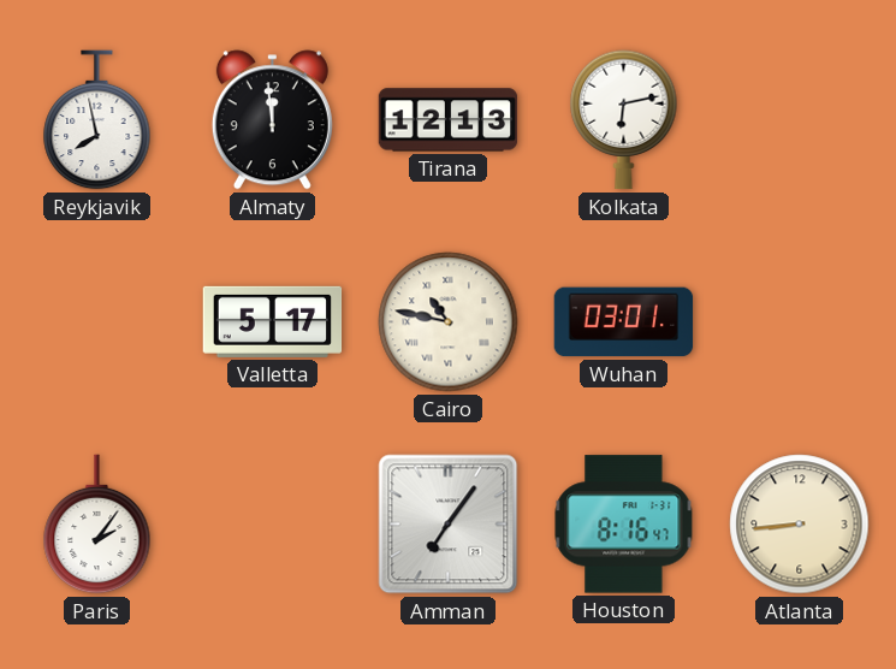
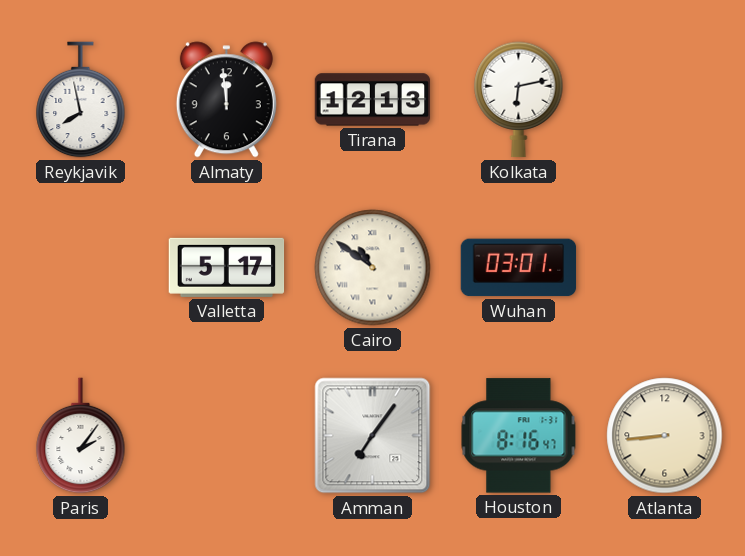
Cairo: 10:47 -> 10:51
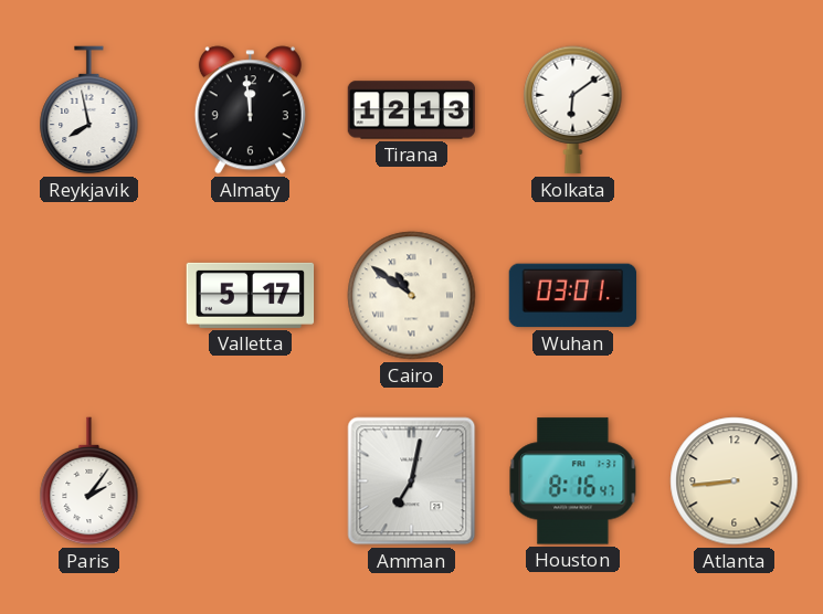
Kolkata: 6:13 -> 6:09
Amman: 7:06 -> 7:02
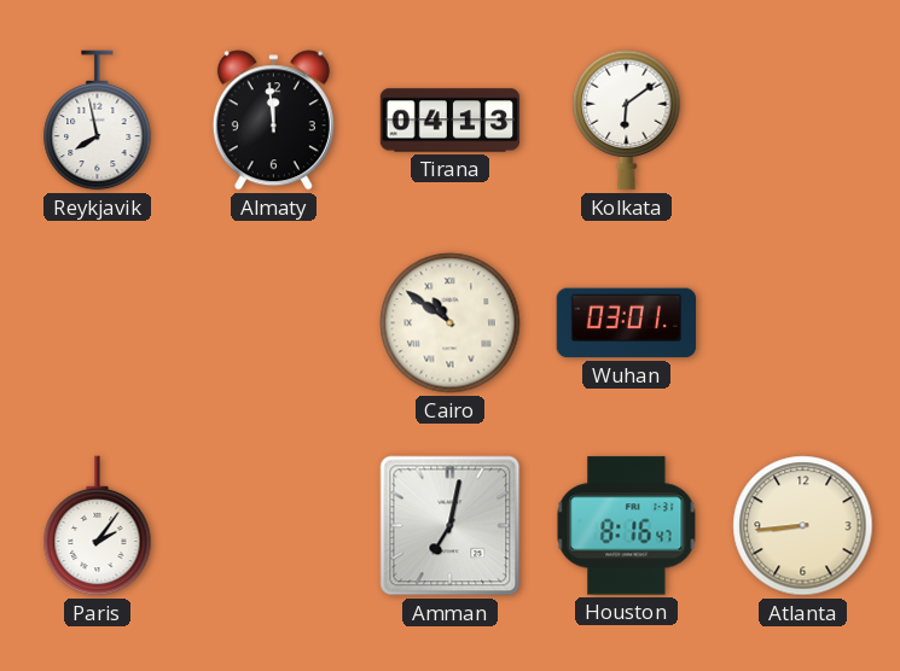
Tirana: 12:13 -> 04:13
Valletta: 5:17 -> none
